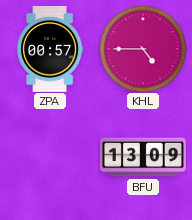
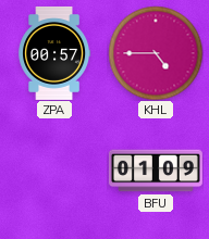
BFU: 13:09 -> 01:09
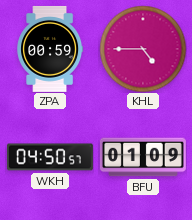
ZPA: 00:57 -> 00:59
WKH: none -> 04:50
